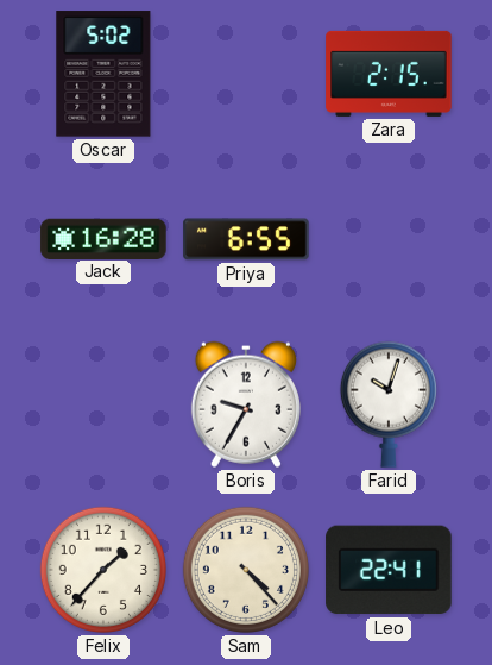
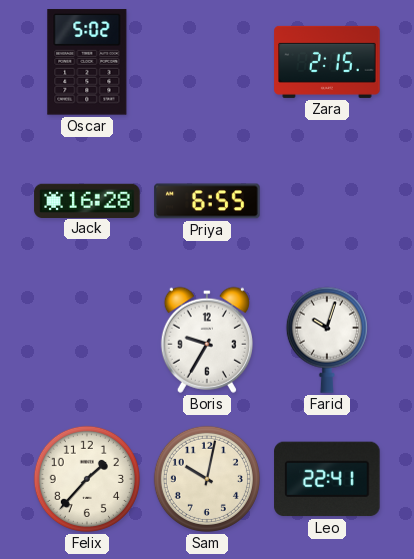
Sam: 4:23 -> 10:02
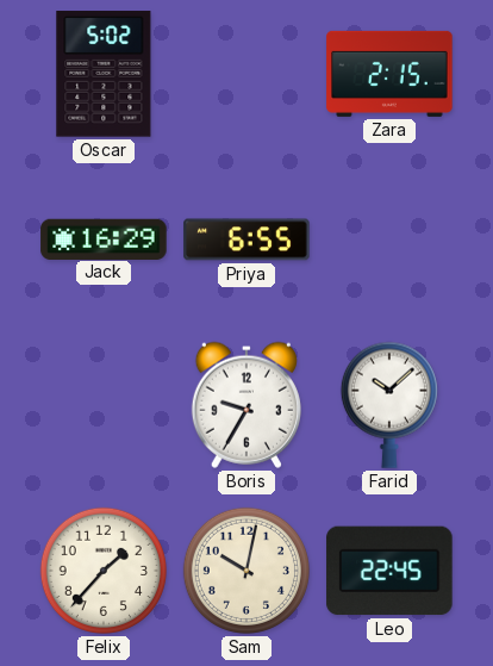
Jack: 16:28 -> 16:29
Farid: 10:03 -> 10:08
Leo: 22:41 -> 22:45
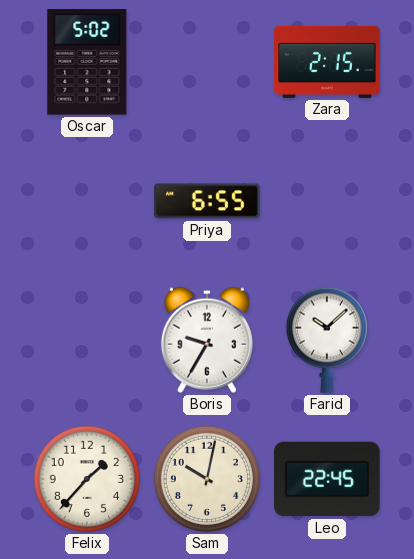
Jack: 16:29 -> none
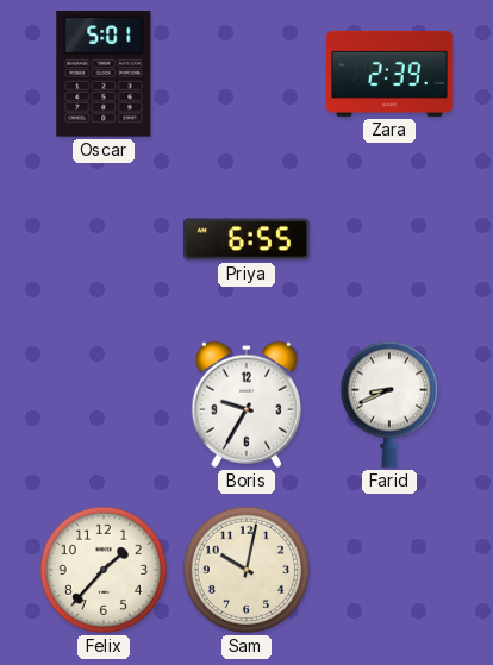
Oscar: 5:02 -> 5:01
Zara: 2:15 -> 2:39
Farid: 10:08 -> 8:41
Leo: 22:45 -> none
